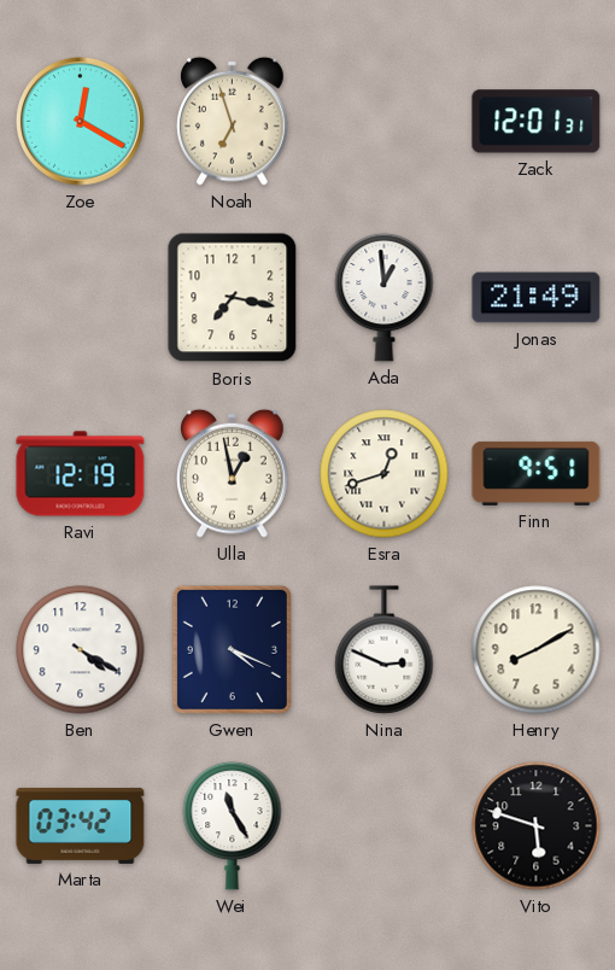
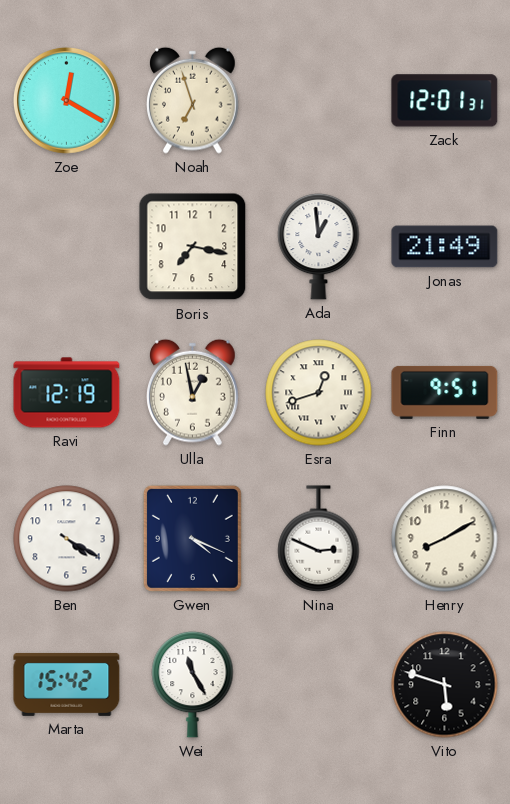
Marta: 03:42 -> 15:42
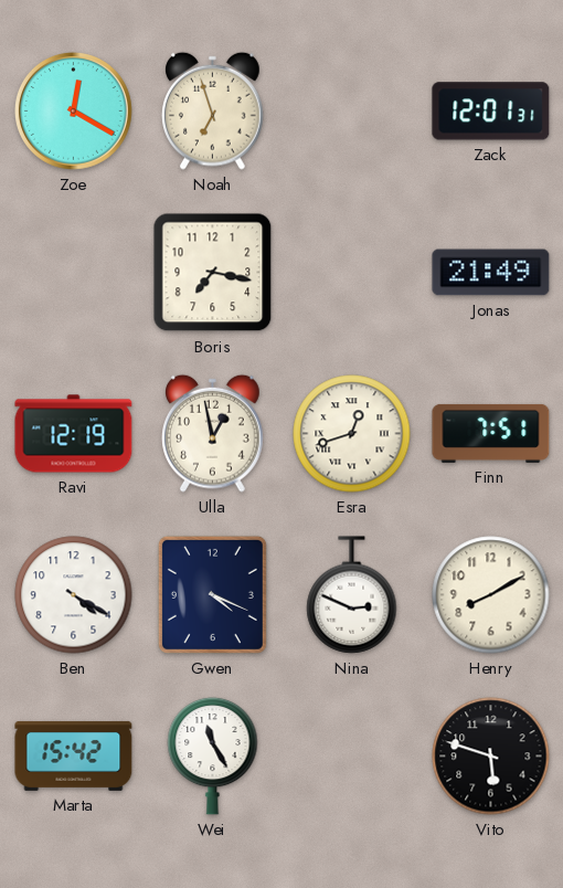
Ada: 12:59 -> none
Finn: 9:51 -> 7:51
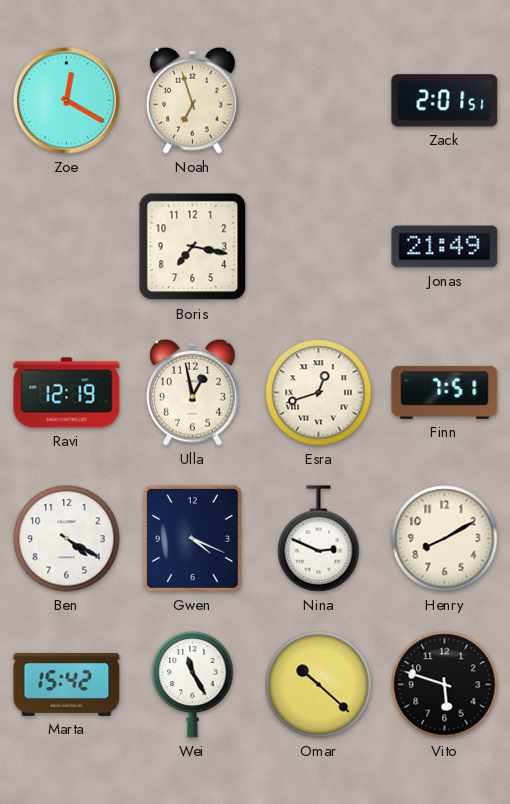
Zack: 12:01 -> 2:01
Omar: none -> 10:22
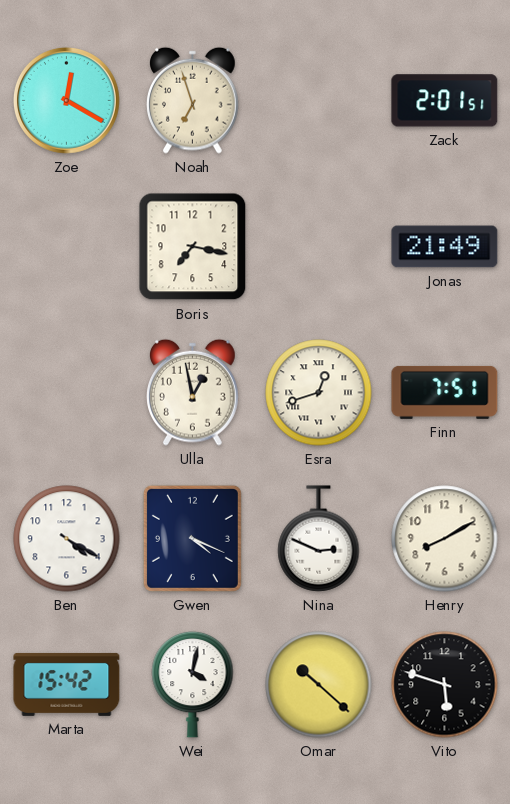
Ravi: 12:19 -> none
Wei: 11:25 -> 4:02
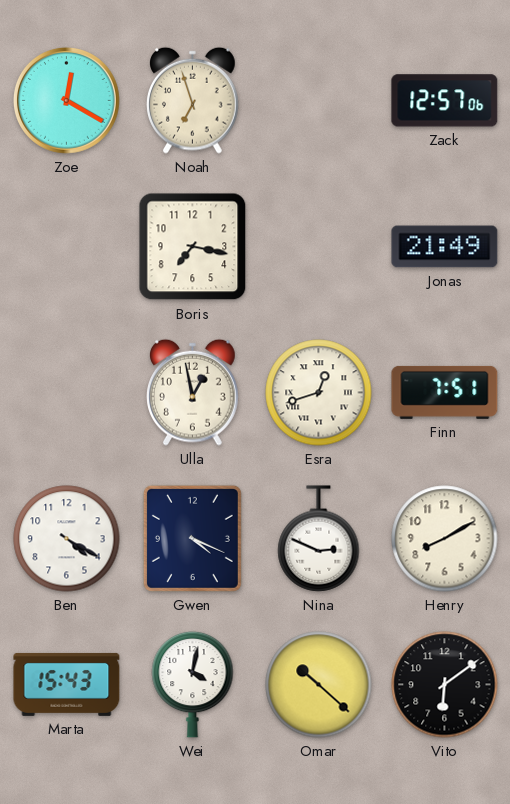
Zack: 2:01 -> 12:57
Marta: 15:42 -> 15:43
Vito: 5:48 -> 6:09
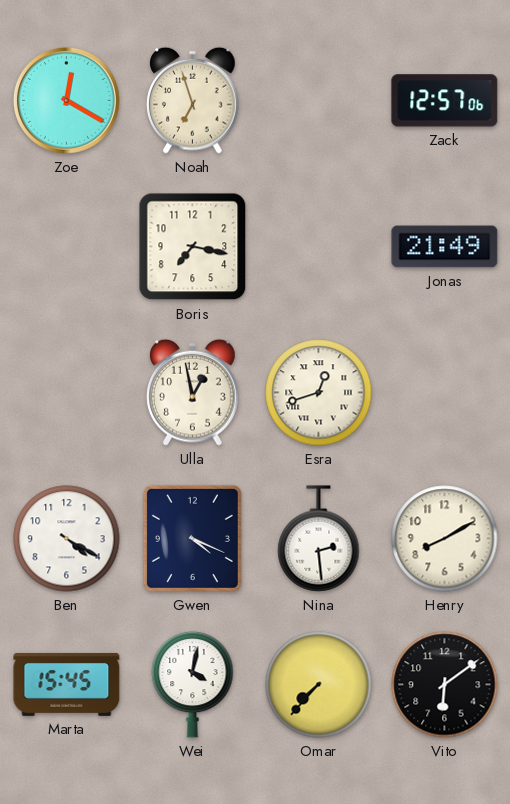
Finn: 7:51 -> none
Nina: 2:49 -> 2:29
Marta: 15:43 -> 15:45
Omar: 10:22 -> 7:37
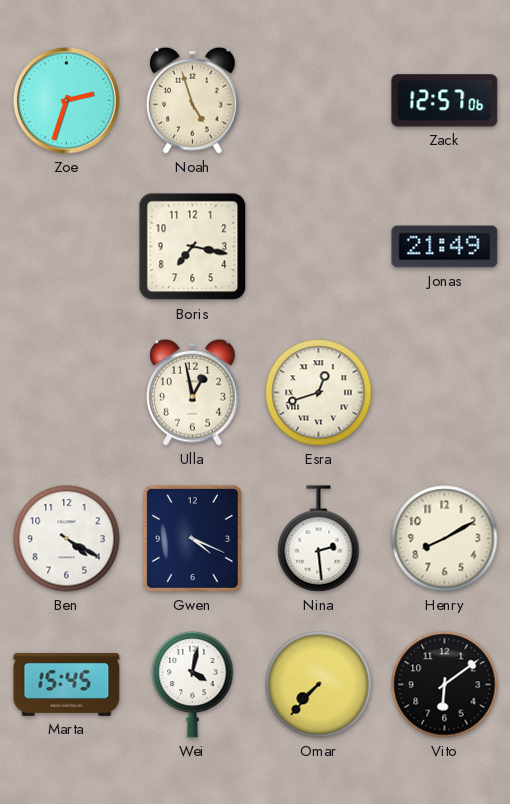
Zoe: 12:20 -> 2:33
Noah: 6:57 -> 4:57
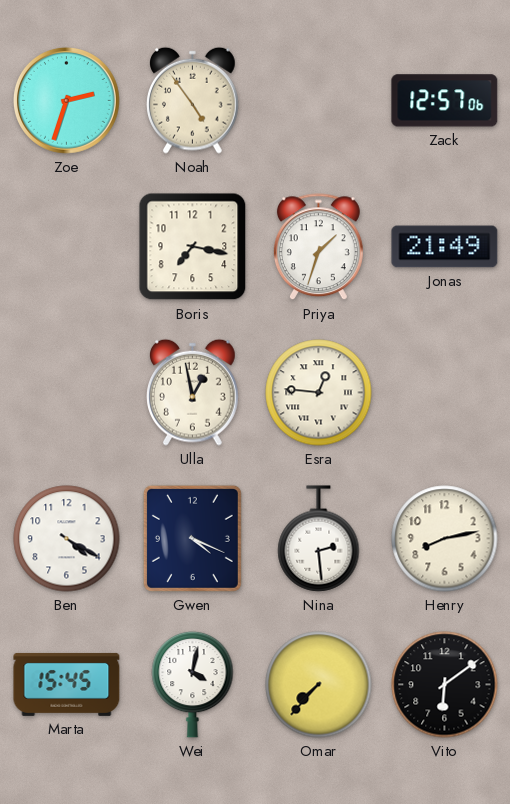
Noah: 4:57 -> 4:54
Priya: none -> 1:33
Esra: 12:42 -> 12:46
Henry: 8:10 -> 8:13
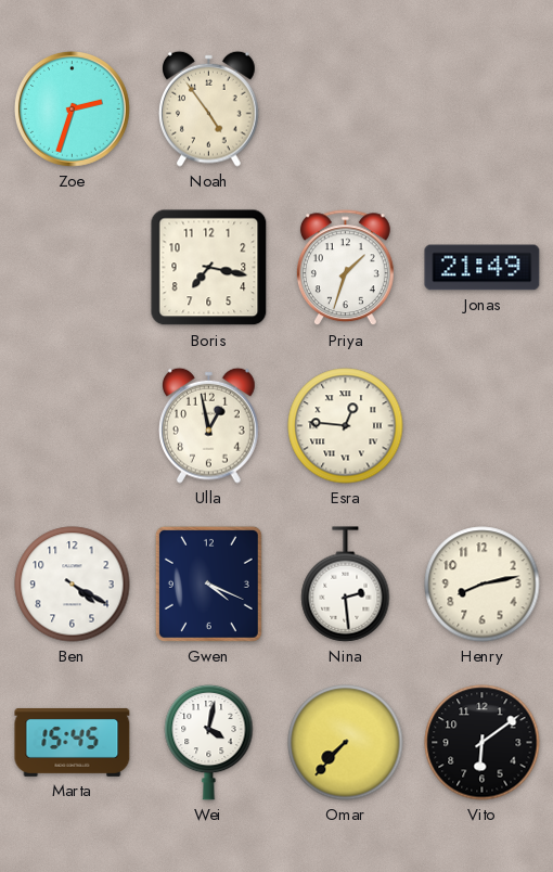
Zack: 12:57 -> none
